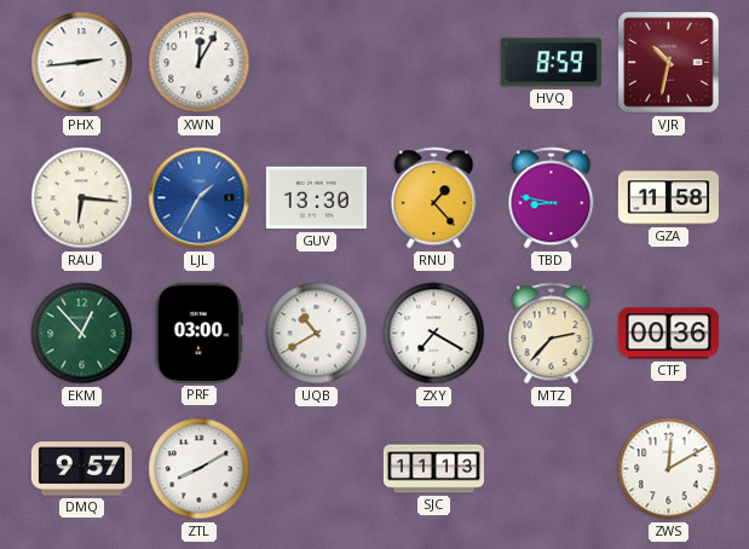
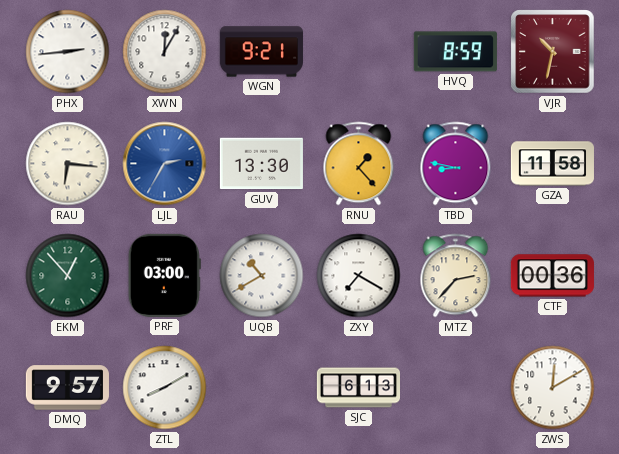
WGN: none -> 9:21
LJL: 1:35 -> 2:35
SJC: 11:13 -> 6:13
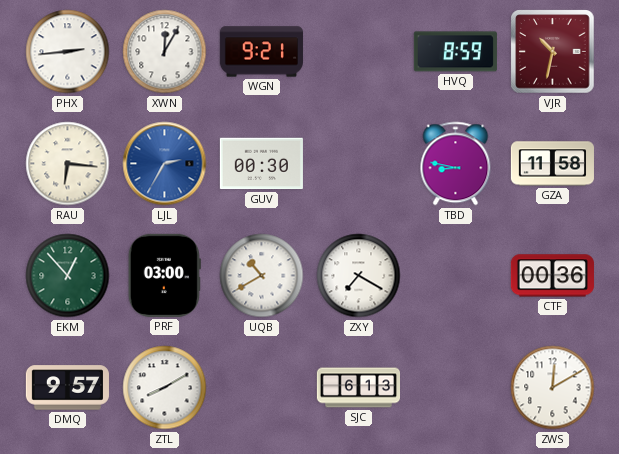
GUV: 13:30 -> 00:30
RNU: 1:23 -> none
MTZ: 2:37 -> none
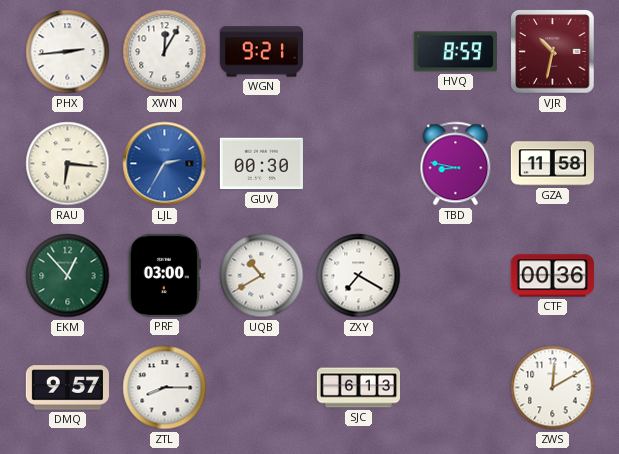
ZTL: 8:10 -> 8:15
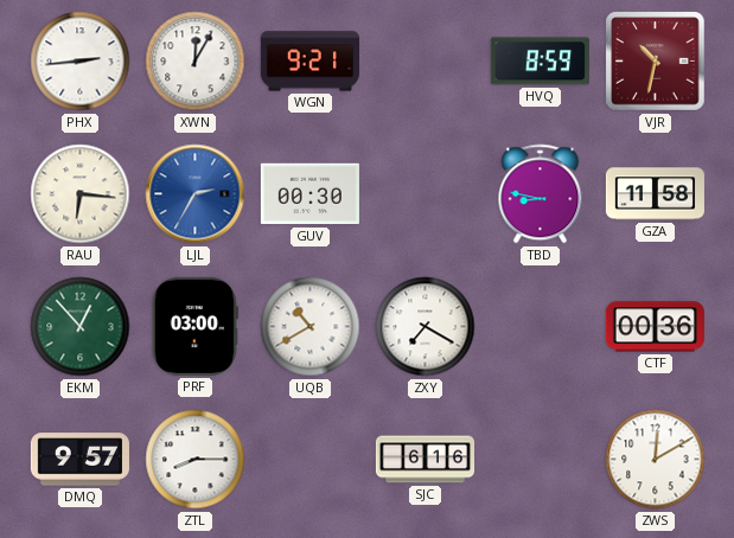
SJC: 6:13 -> 6:16
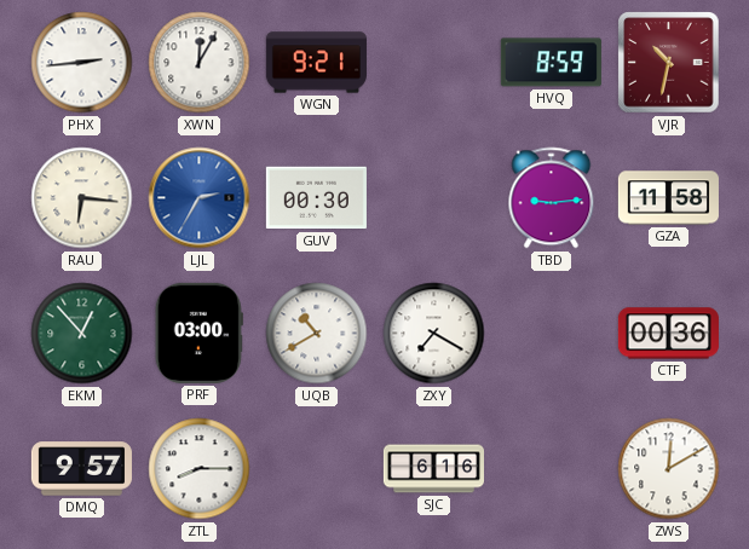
TBD: 8:47 -> 9:14
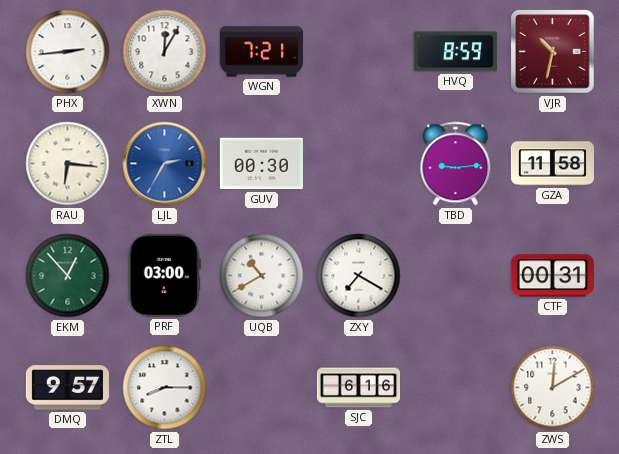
WGN: 9:21 -> 7:21
CTF: 00:36 -> 00:31
